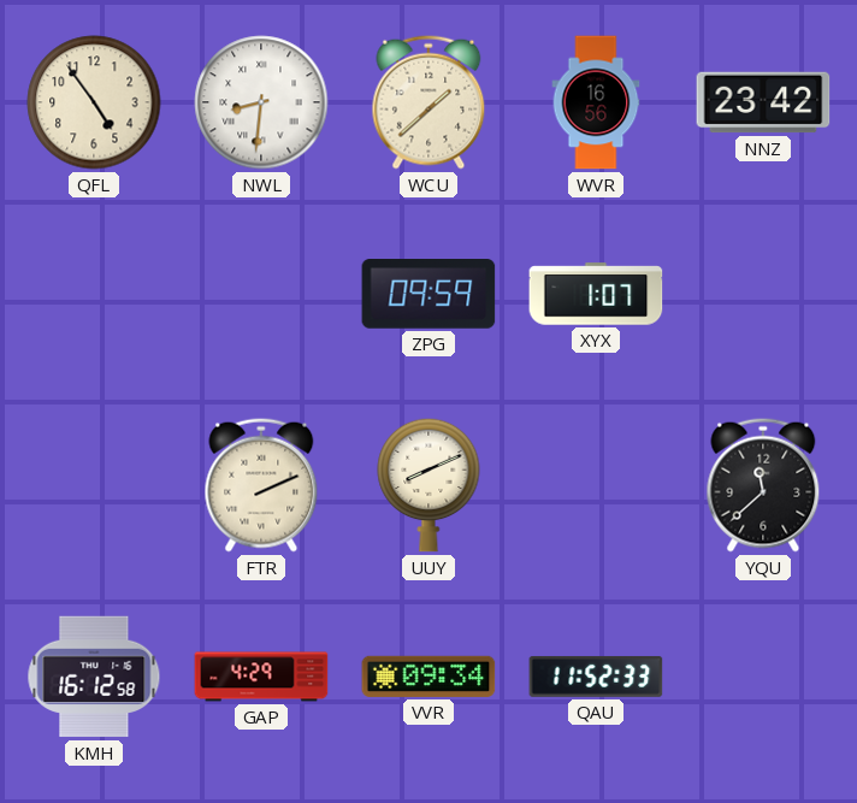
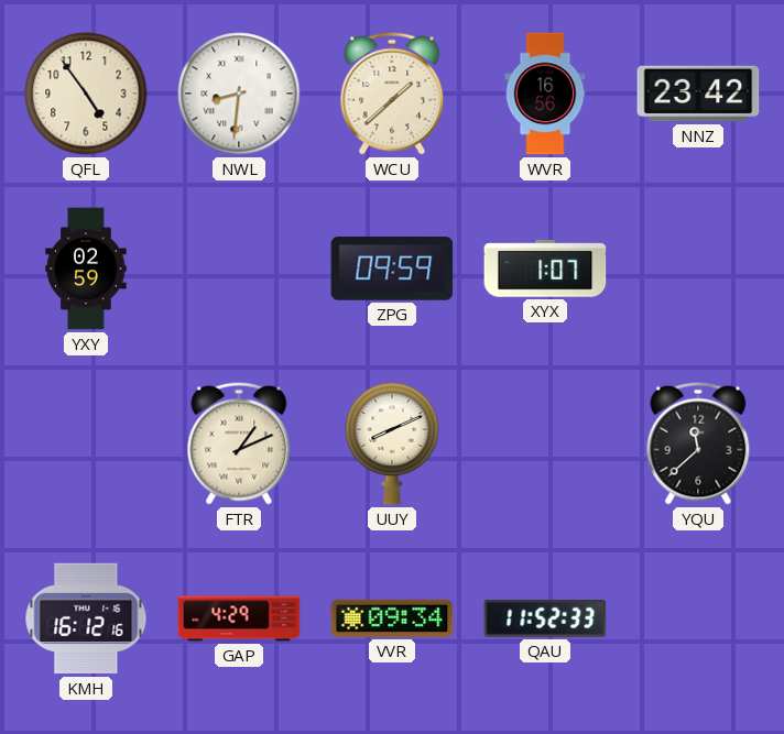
YXY: none -> 02:59
FTR: 2:11 -> 1:11
KMH: 16:12:58 -> 16:12:16
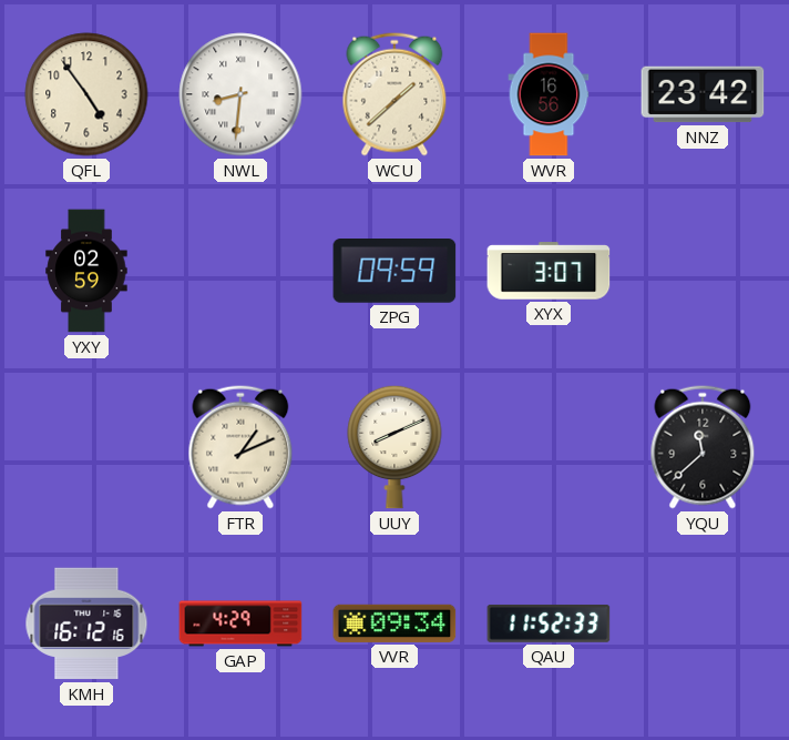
XYX: 1:07 -> 3:07
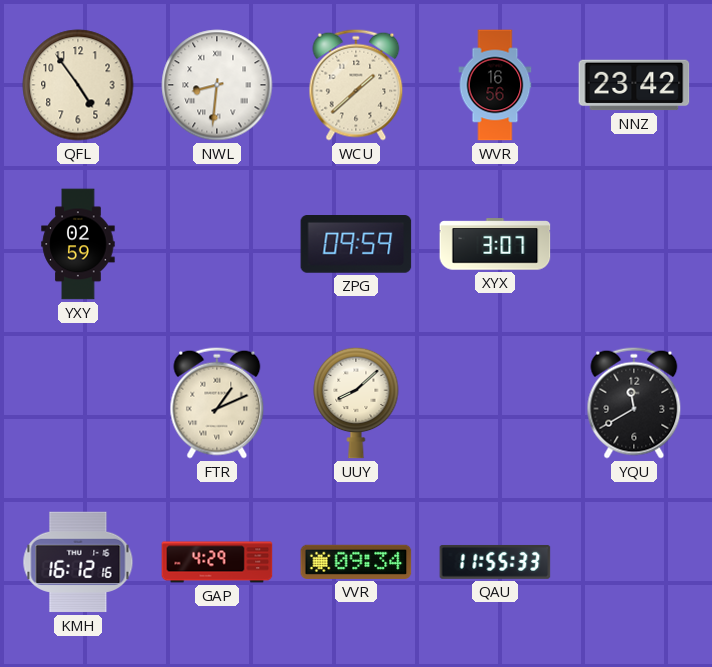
UUY: 8:11 -> 8:08
YQU: 11:38 -> 11:40
QAU: 11:52 -> 11:55
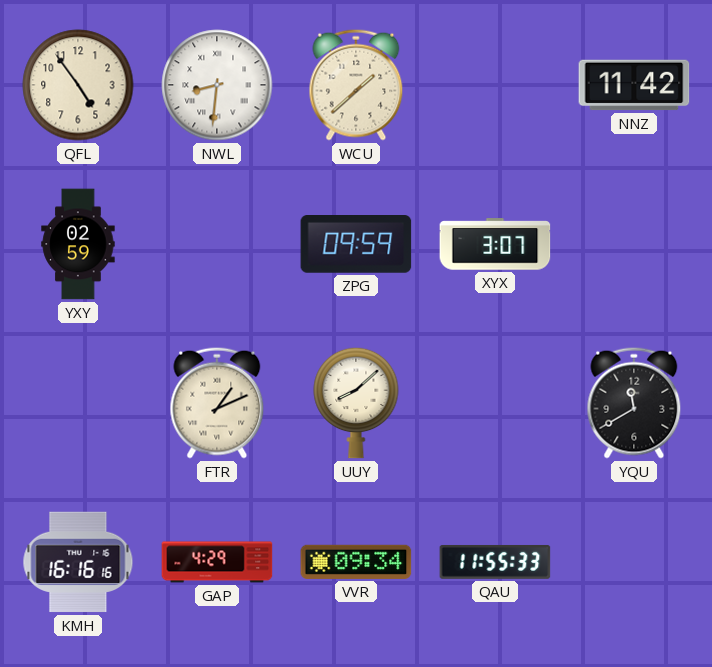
WVR: 16:56 -> none
NNZ: 23:42 -> 11:42
KMH: 16:12 -> 16:16
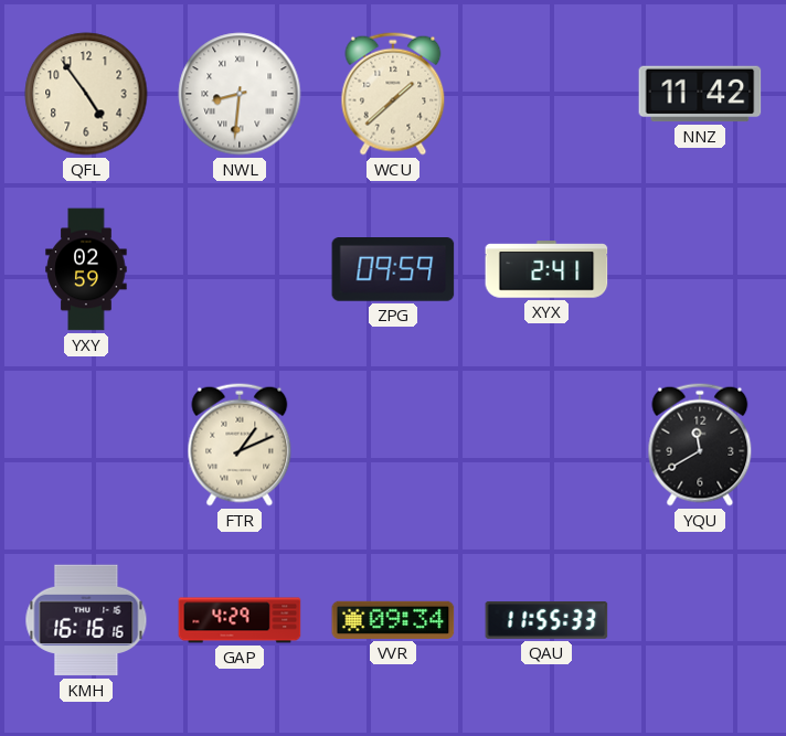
XYX: 3:07 -> 2:41
UUY: 8:08 -> none
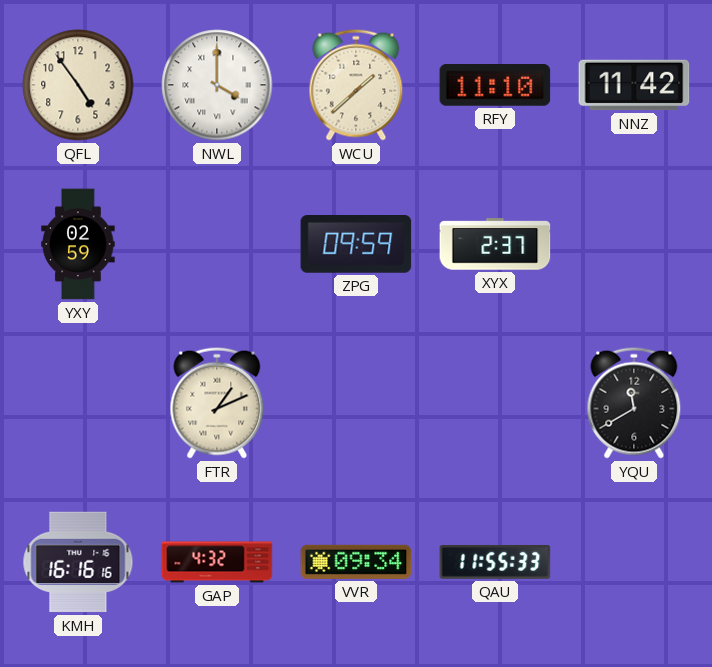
NWL: 8:31 -> 4:00
RFY: none -> 11:10
XYX: 2:41 -> 2:37
GAP: 4:29 -> 4:32
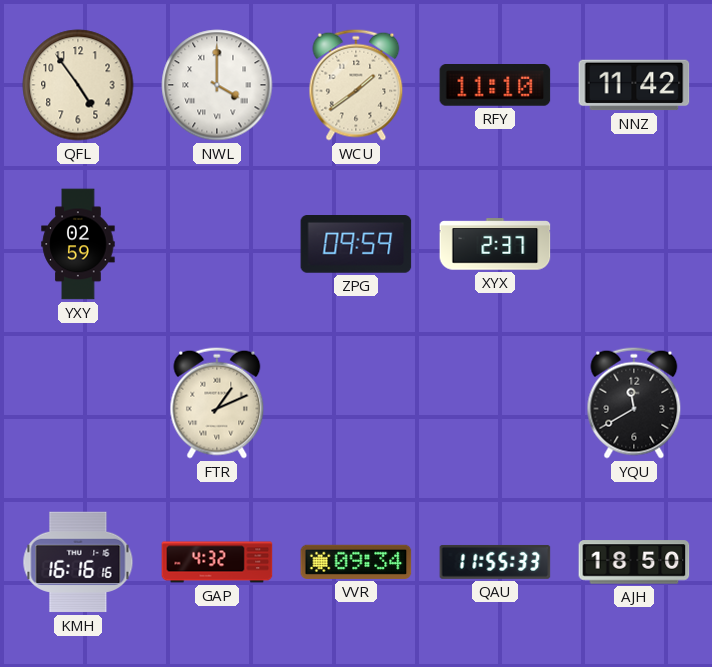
WCU: 1:38 -> 1:39
AJH: none -> 18:50
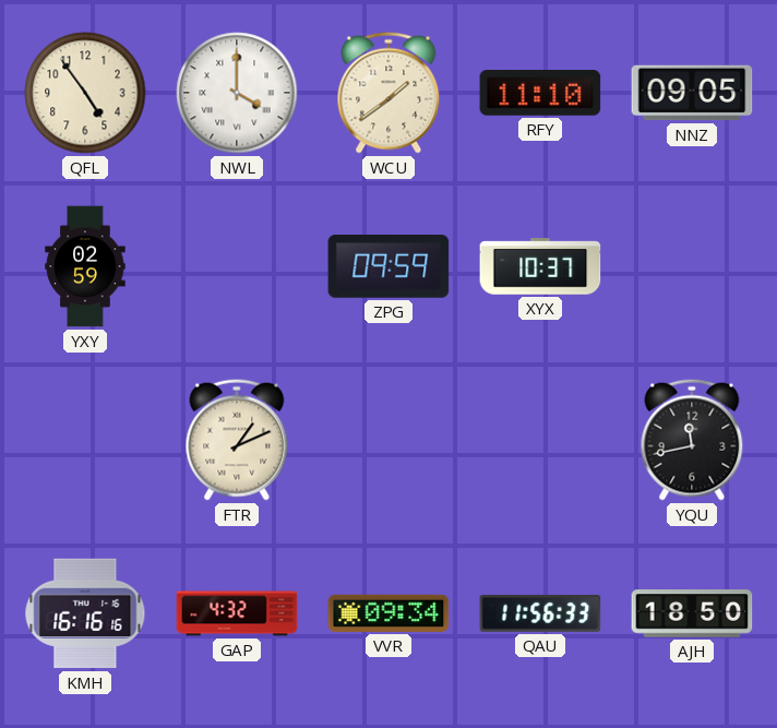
NNZ: 11:42 -> 09:05
XYX: 2:37 -> 10:37
YQU: 11:40 -> 11:43
QAU: 11:55 -> 11:56
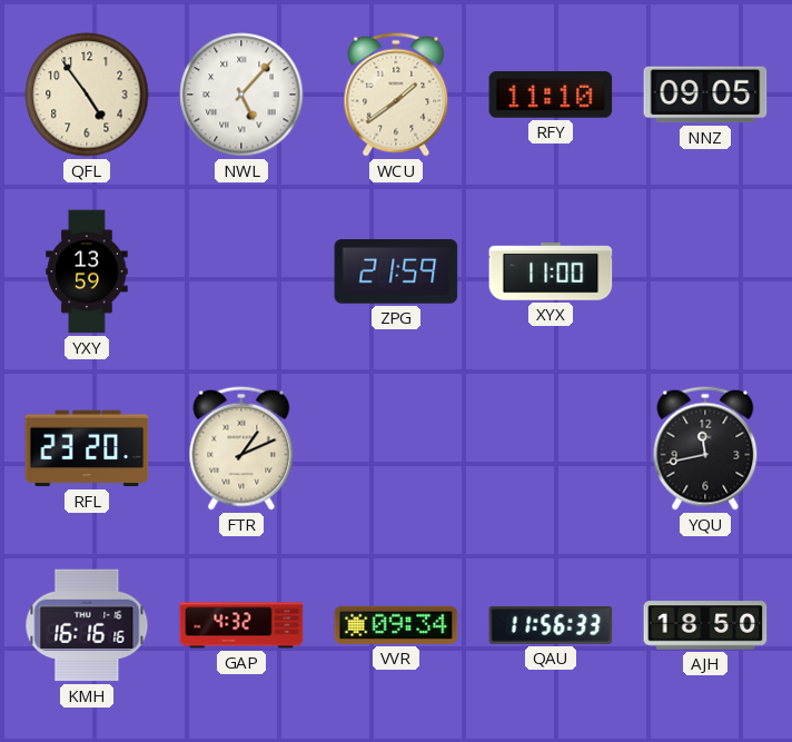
NWL: 4:00 -> 5:07
YXY: 02:59 -> 13:59
ZPG: 09:59 -> 21:59
XYX: 10:37 -> 11:00
RFL: none -> 23:20
